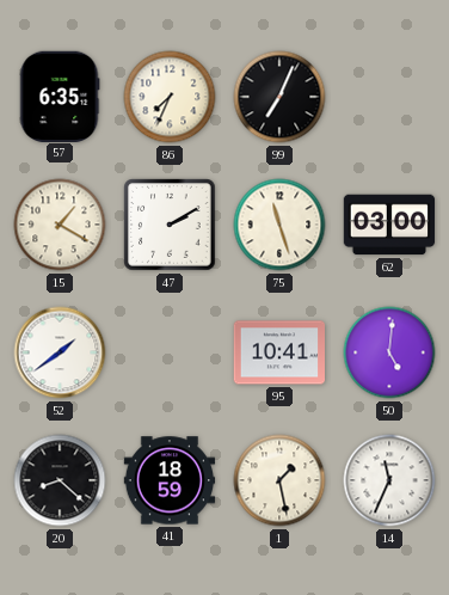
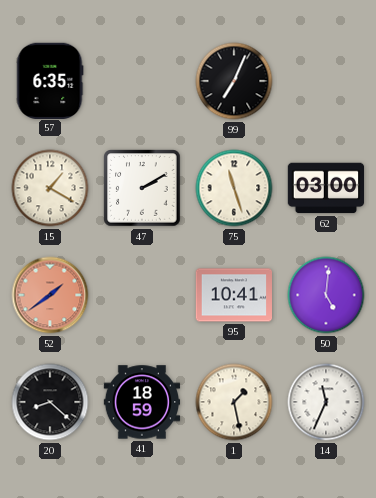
86: 7:34 -> none
52 dial: white -> salmon
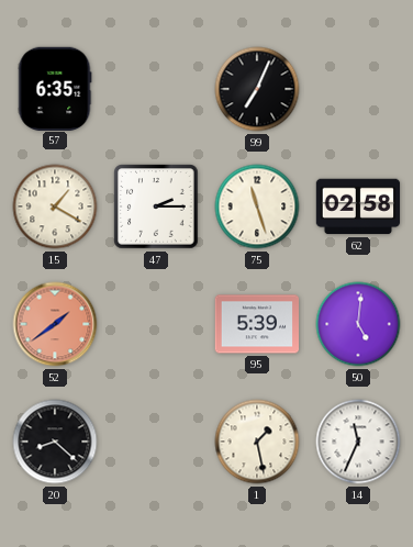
47: 2:10 -> 2:15
62: 03:00 -> 02:58
95: 10:41 -> 5:39
41: 18:59 -> none
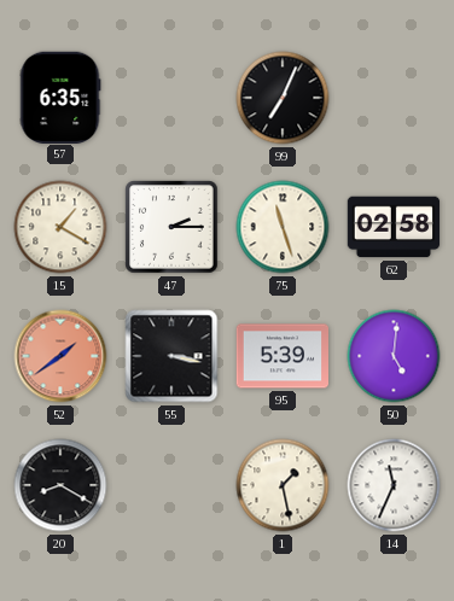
55: none -> 3:17
20: 8:22 -> 8:20
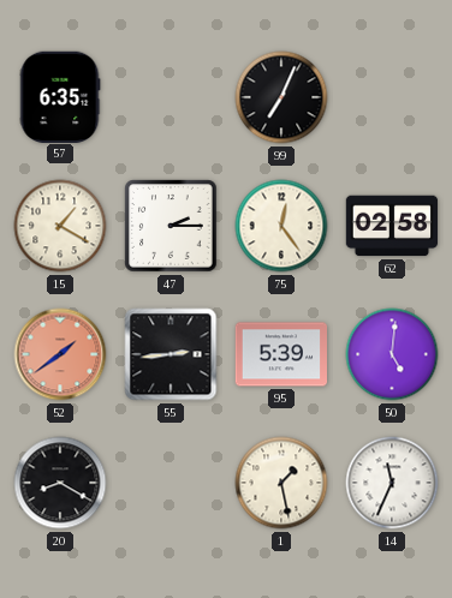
75: 11:27 -> 12:24
55: 3:17 -> 2:44
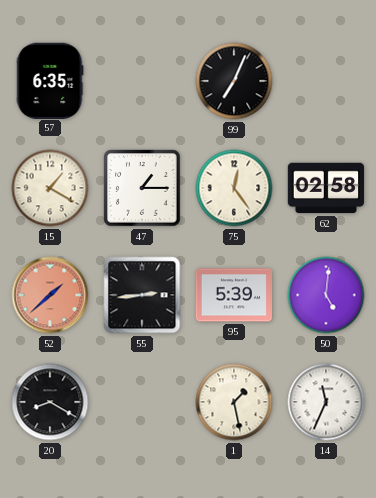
47: 2:15 -> 1:15
52: 1:39 -> 1:38
